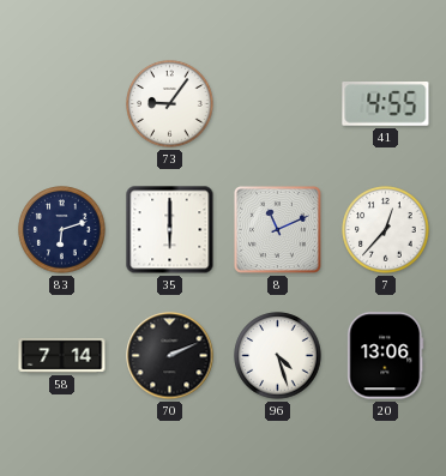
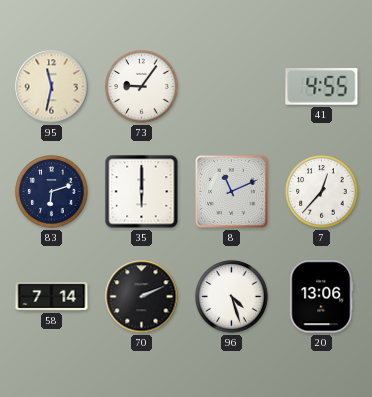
95: none -> 11:32
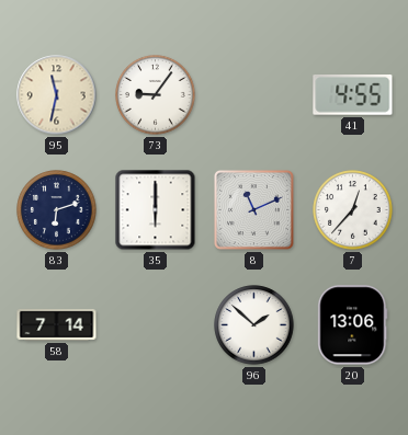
70: 2:11 -> none
96: 4:27 -> 1:52
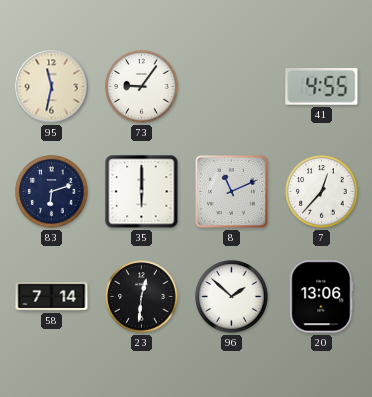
23: none -> 12:31
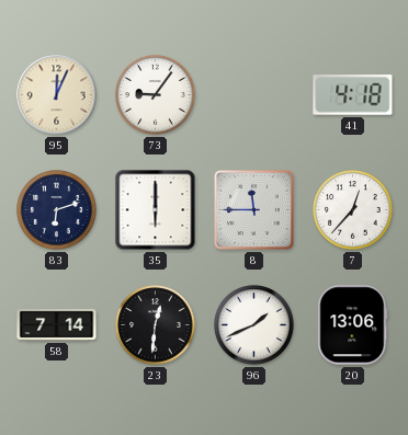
95: 11:32 -> 12:04
41: 4:55 -> 4:18
8: 11:11 -> 11:45
96: 1:52 -> 1:41
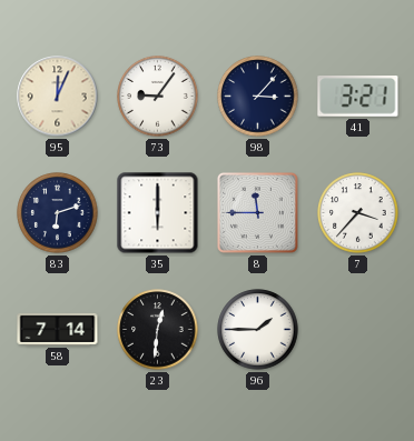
98: none -> 3:07
41: 4:18 -> 3:21
7: 12:37 -> 3:37
96: 1:41 -> 1:45
20: 13:06 -> none
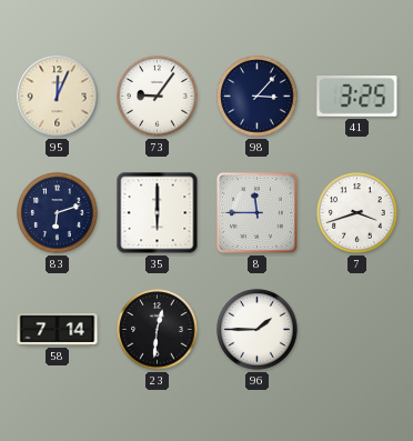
41: 3:21 -> 3:25
7: 3:37 -> 3:42
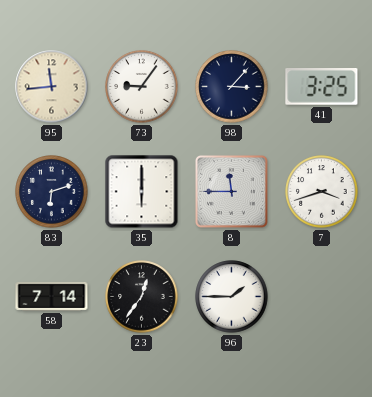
95: 12:04 -> 11:44
23: 12:31 -> 12:36
